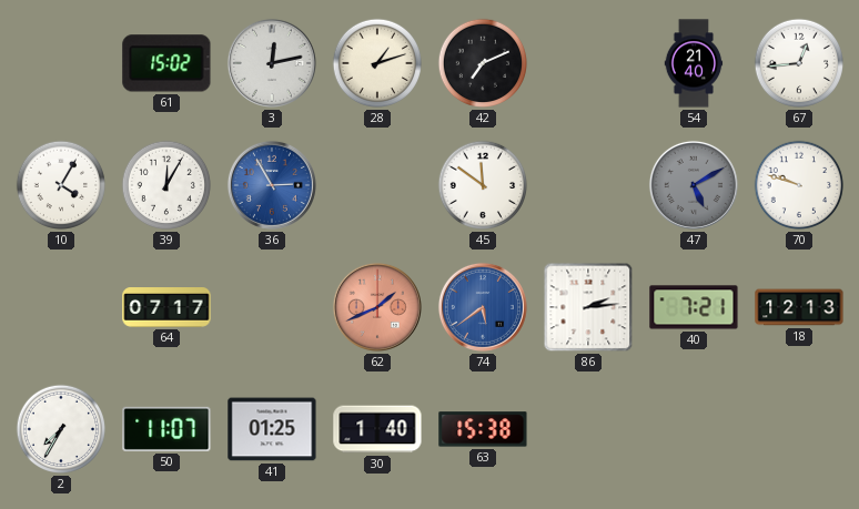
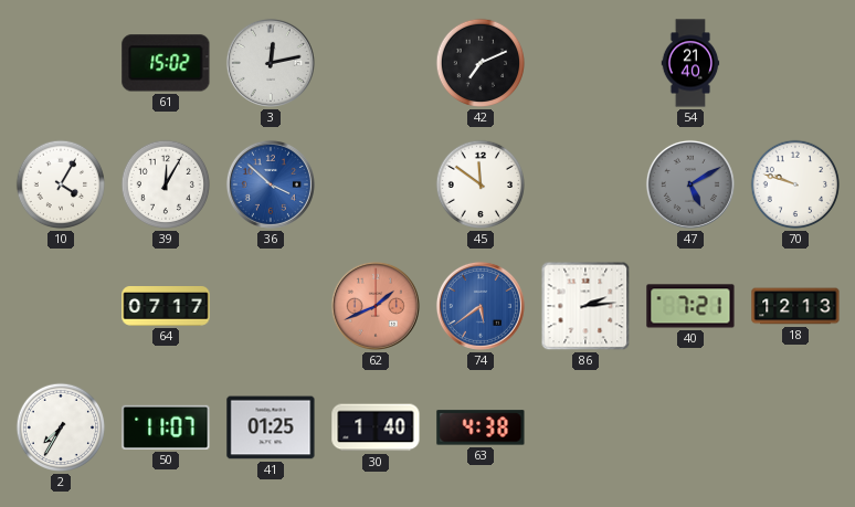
28: 1:12 -> none
67: 12:44 -> none
36: 2:55 -> 3:52
63: 15:38 -> 4:38
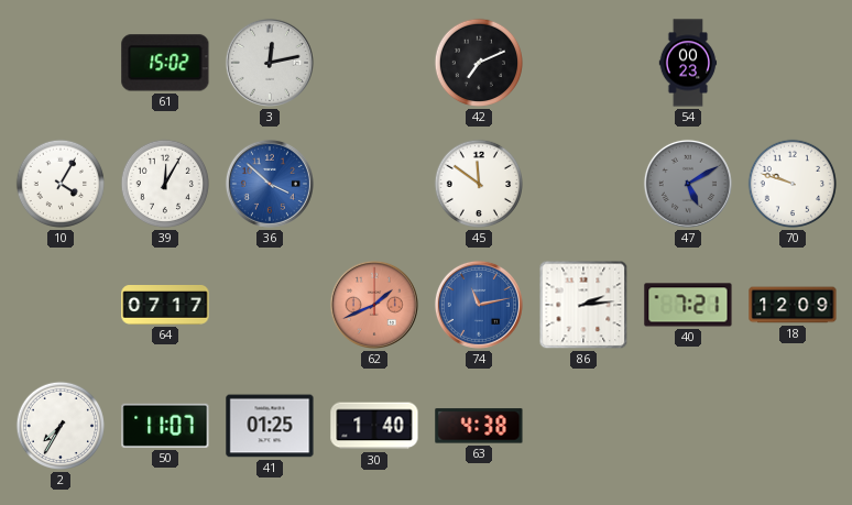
54: 21:40 -> 00:23
74: 5:39 -> 11:13
18: 12:13 -> 12:09
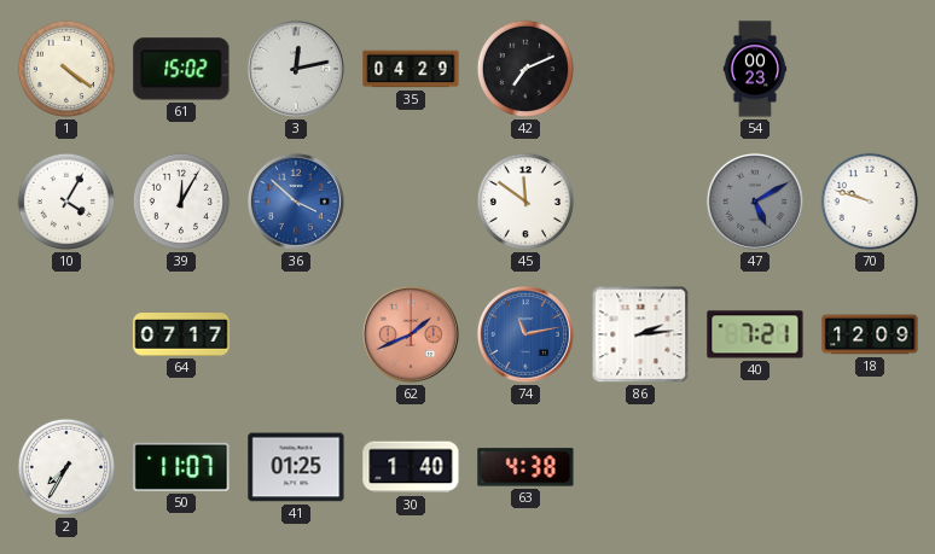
1: none -> 4:21
35: none -> 04:29
